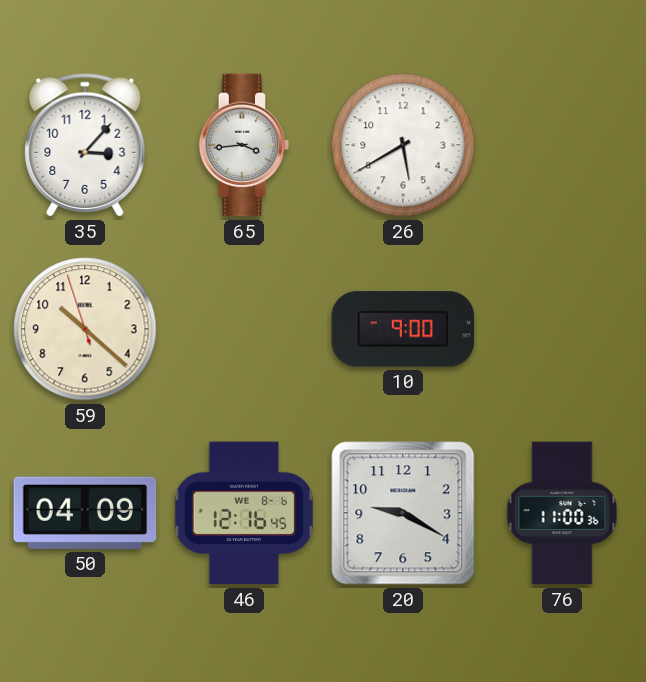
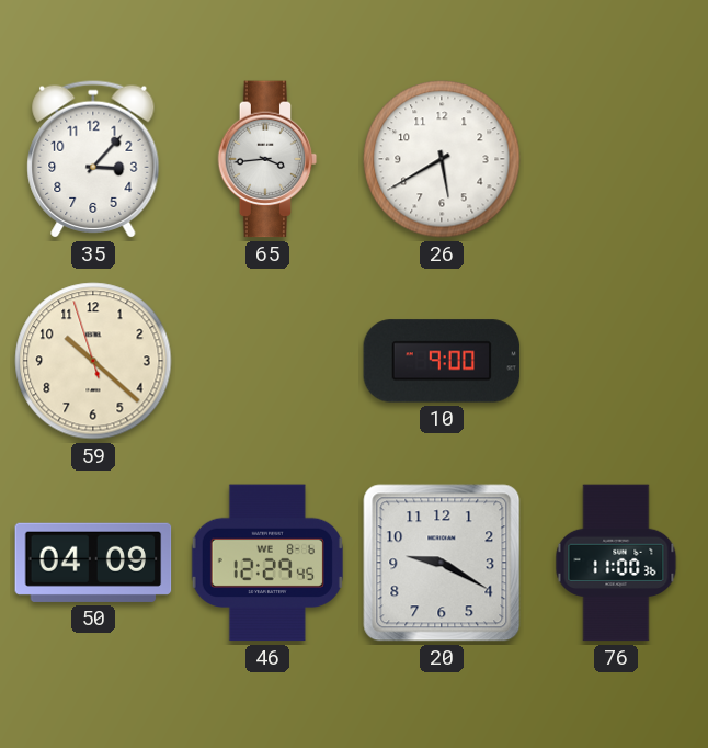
46: 12:16 -> 12:29
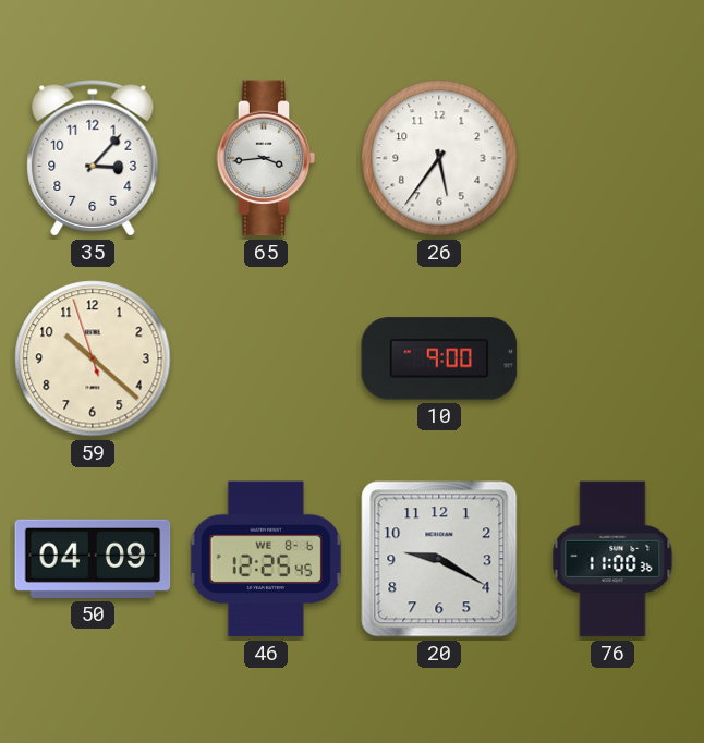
26: 5:40 -> 5:36
46: 12:29 -> 12:25
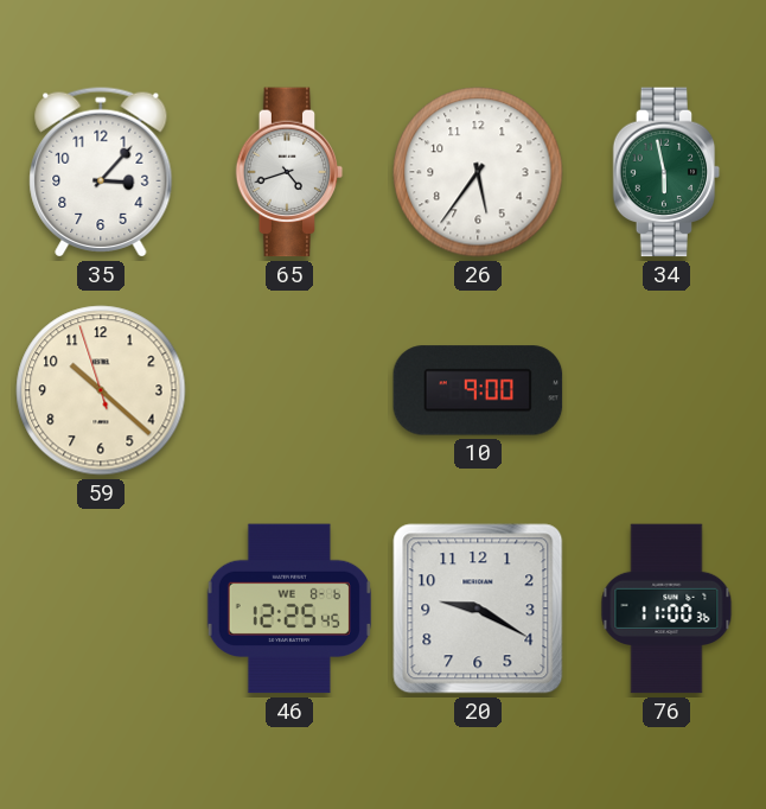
65: 3:44 -> 4:42
34: none -> 5:58
50: 04:09 -> none
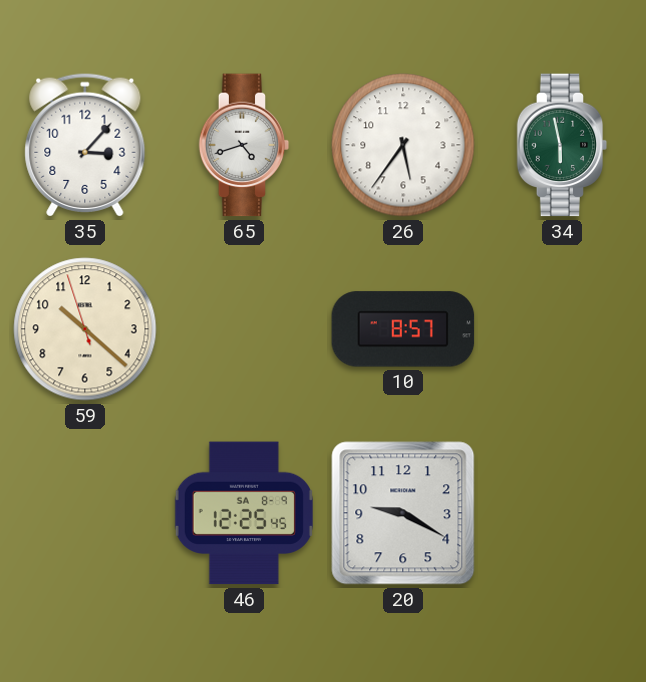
10: 9:00 -> 8:57
46 date: WE 8-6 -> SA 8-9
76: 11:00 -> none
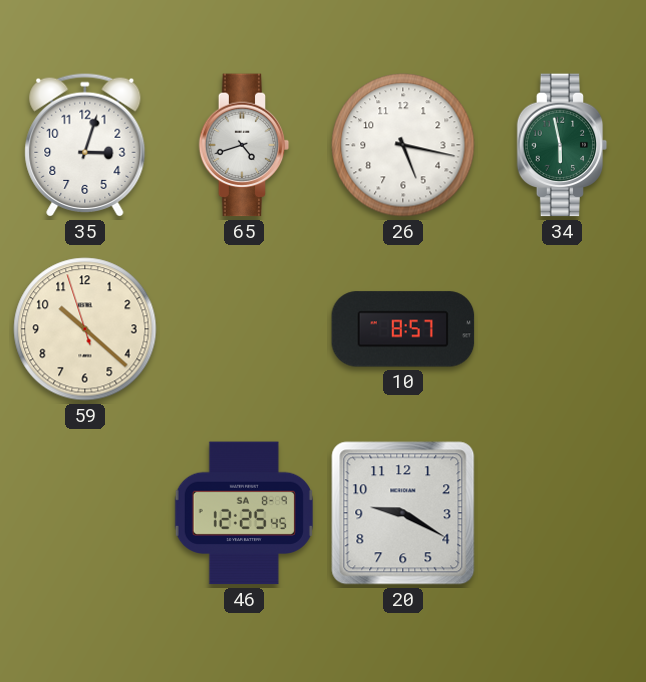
35: 3:07 -> 3:03
26: 5:36 -> 5:17
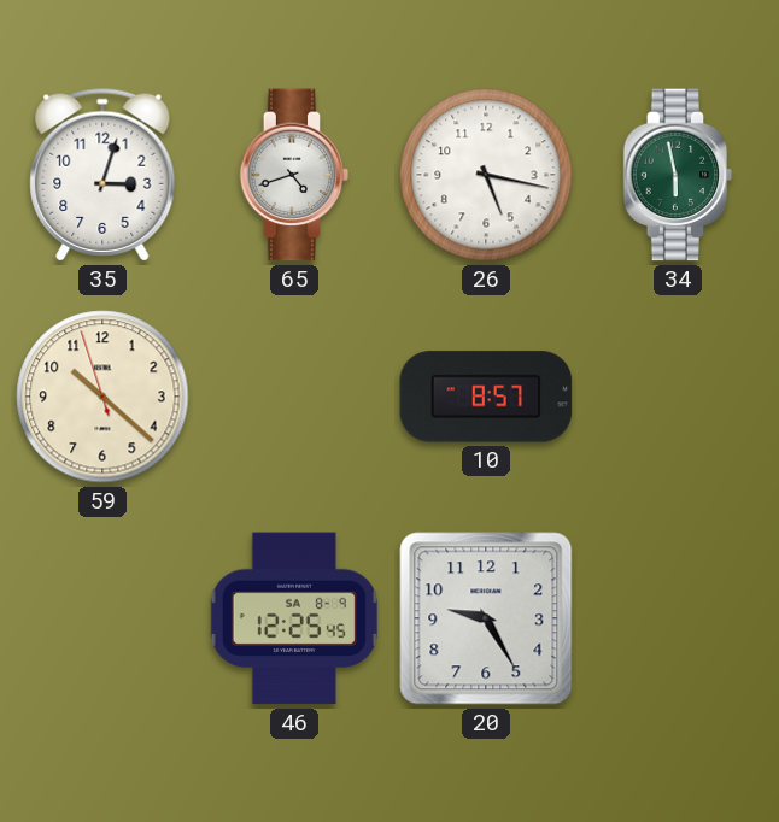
20: 9:20 -> 9:25
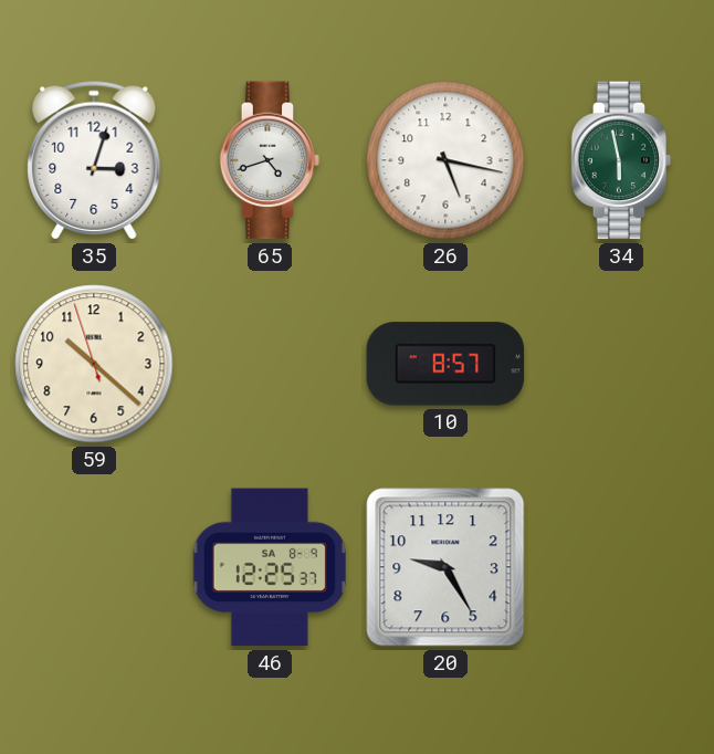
46: 12:25:45 -> 12:25:37
